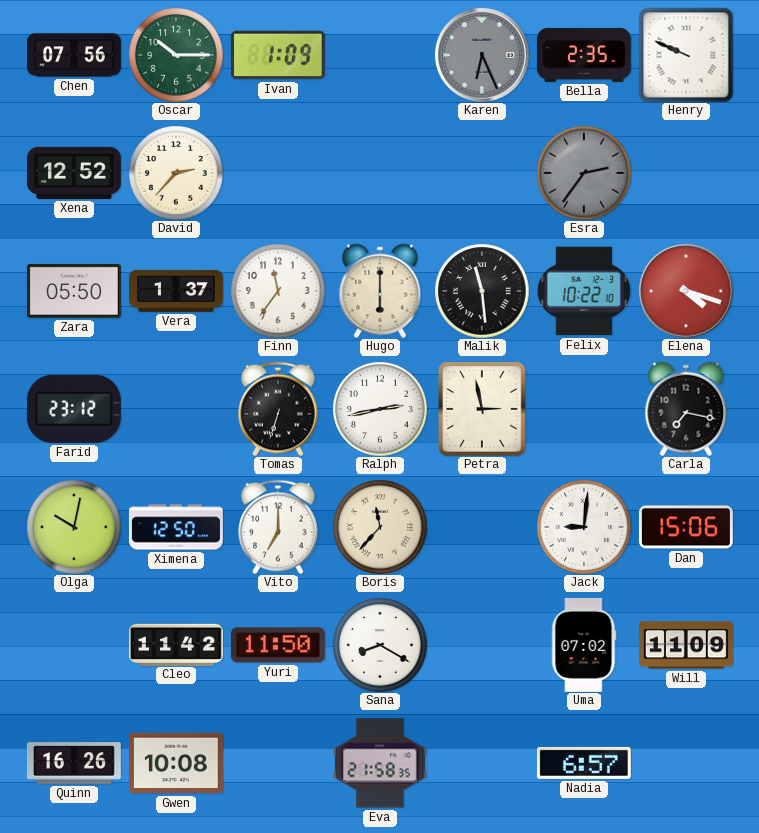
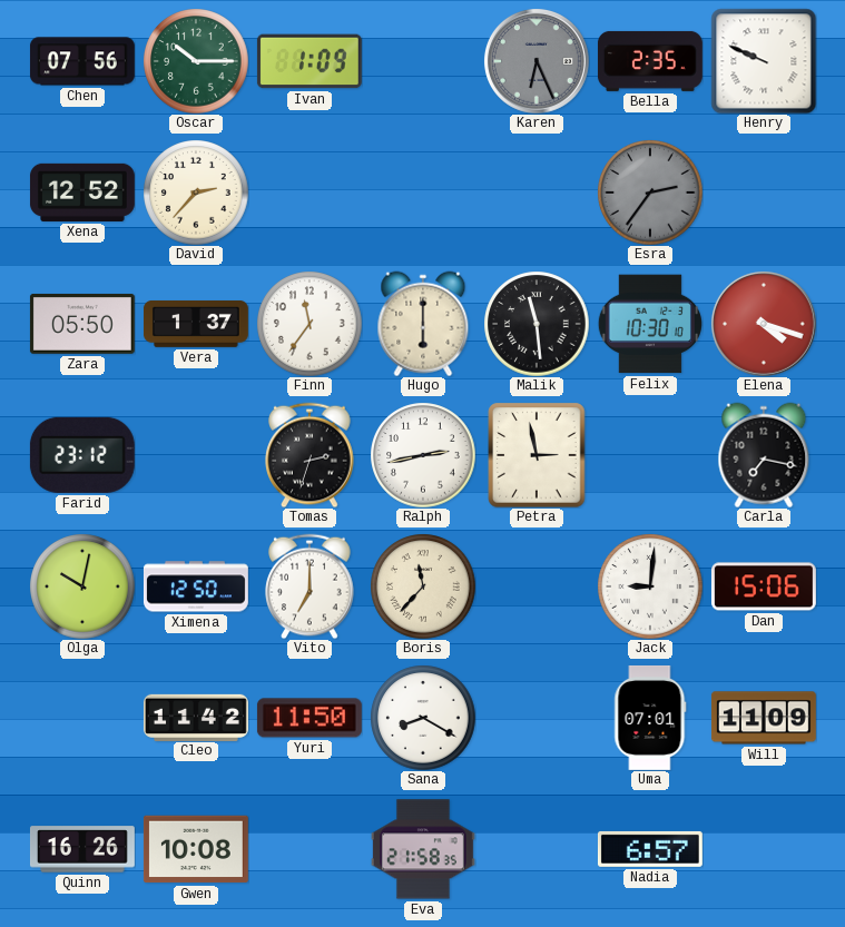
Felix: 10:22 -> 10:30
Tomas: 6:33 -> 2:33
Uma: 07:02 -> 07:01
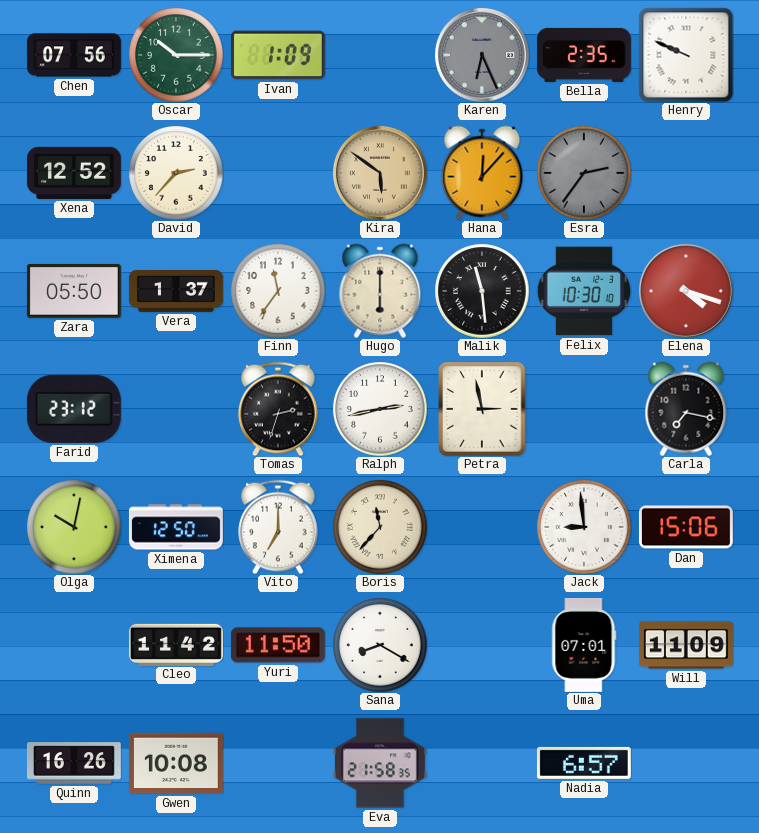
Kira: none -> 5:51
Hana: none -> 12:07
Jack: 9:01 -> 8:59
